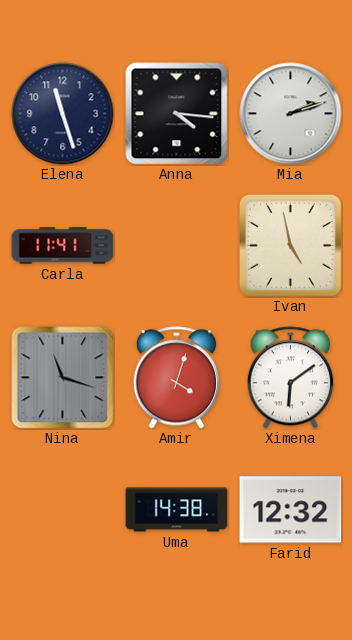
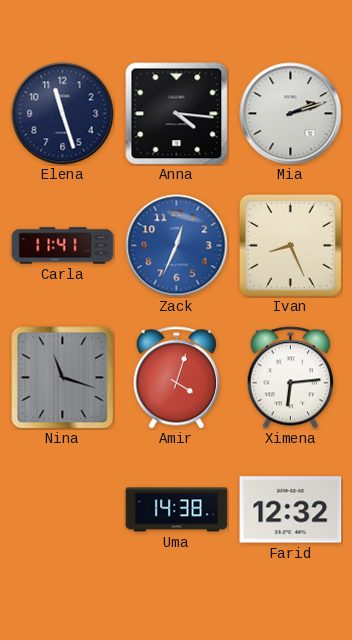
Zack: none -> 12:34
Ivan: 4:58 -> 8:26
Ximena: 6:09 -> 6:14
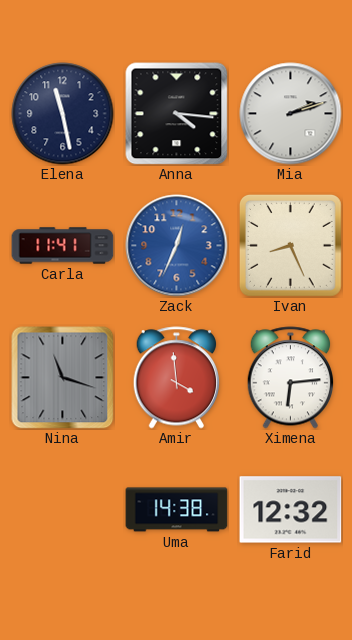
Elena: 11:27 -> 11:28
Amir: 4:03 -> 3:59
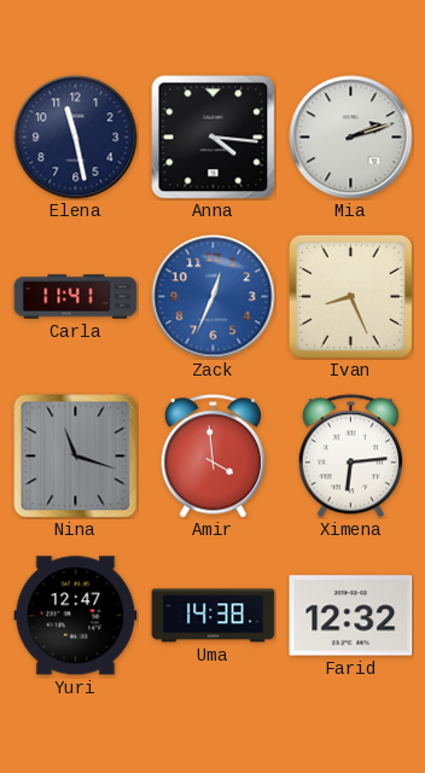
Yuri: none -> 12:47
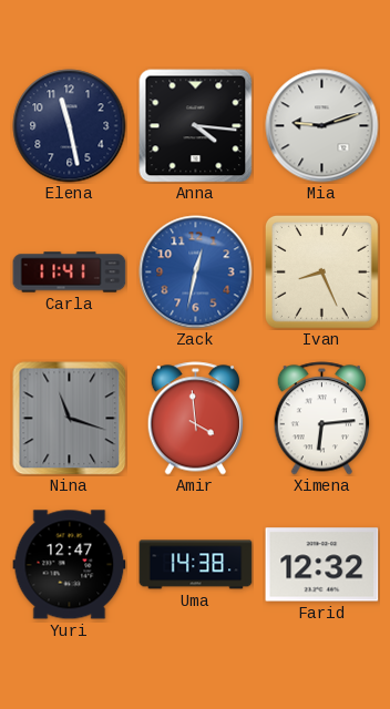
Mia: 2:12 -> 9:12
Zack: 12:34 -> 12:32
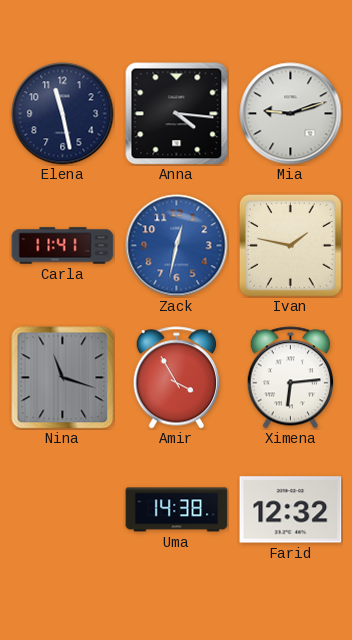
Ivan: 8:26 -> 1:47
Amir: 3:59 -> 3:55
Yuri: 12:47 -> none
